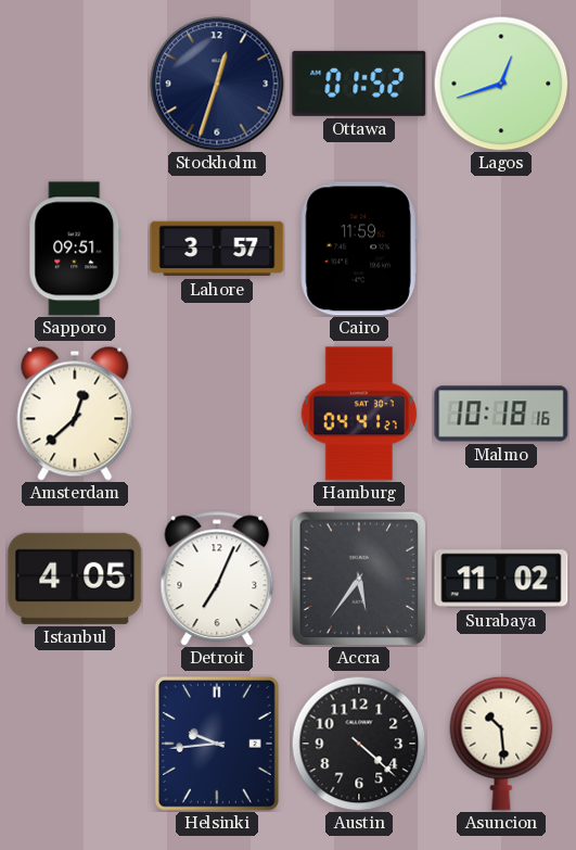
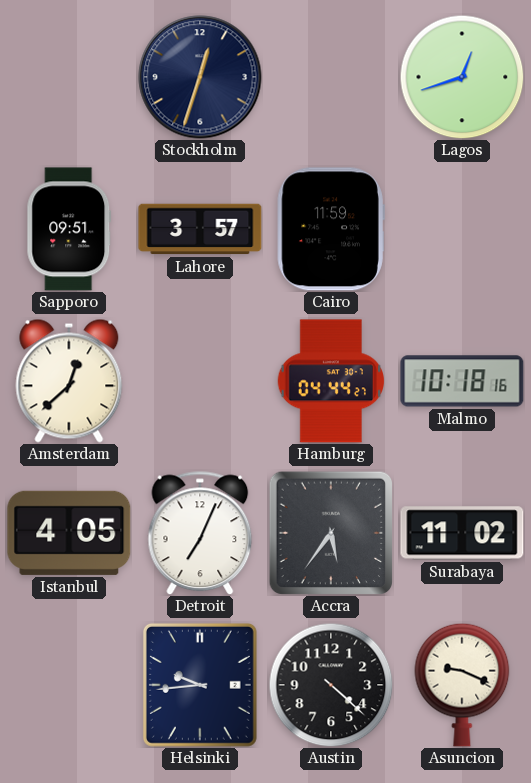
Ottawa: 01:52 -> none
Hamburg: 04:41 -> 04:44
Asuncion: 10:29 -> 9:19
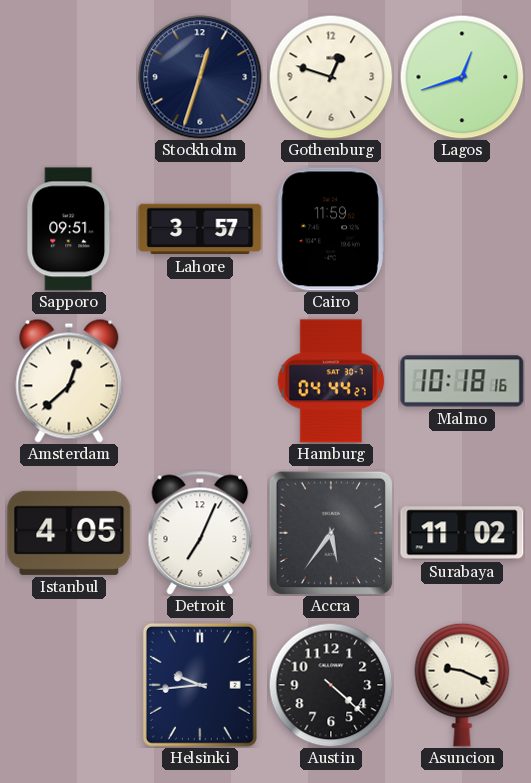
Gothenburg: none -> 12:48
